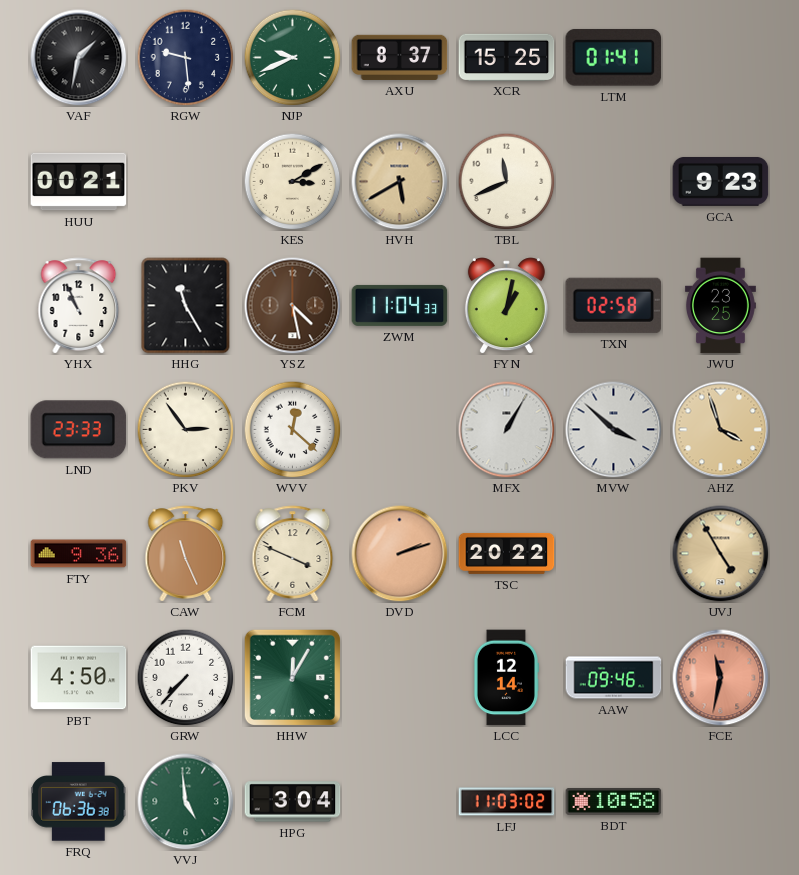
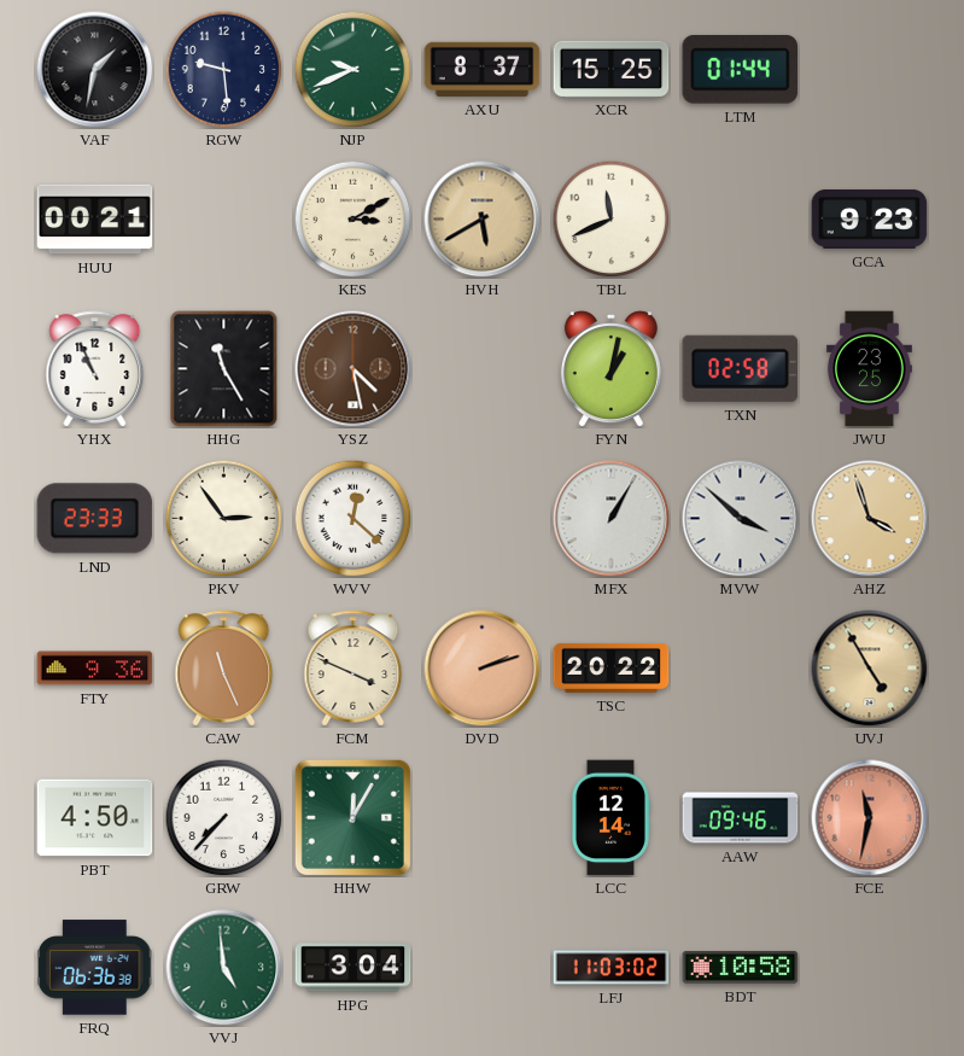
LTM: 01:41 -> 01:44
ZWM: 11:04 -> none
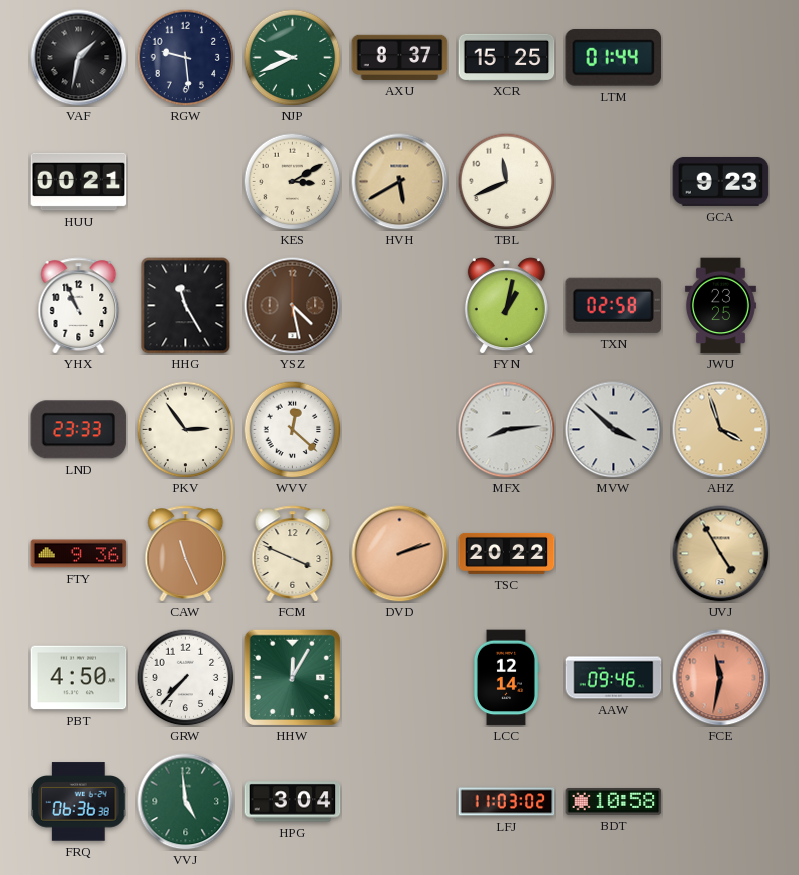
MFX: 1:05 -> 8:14
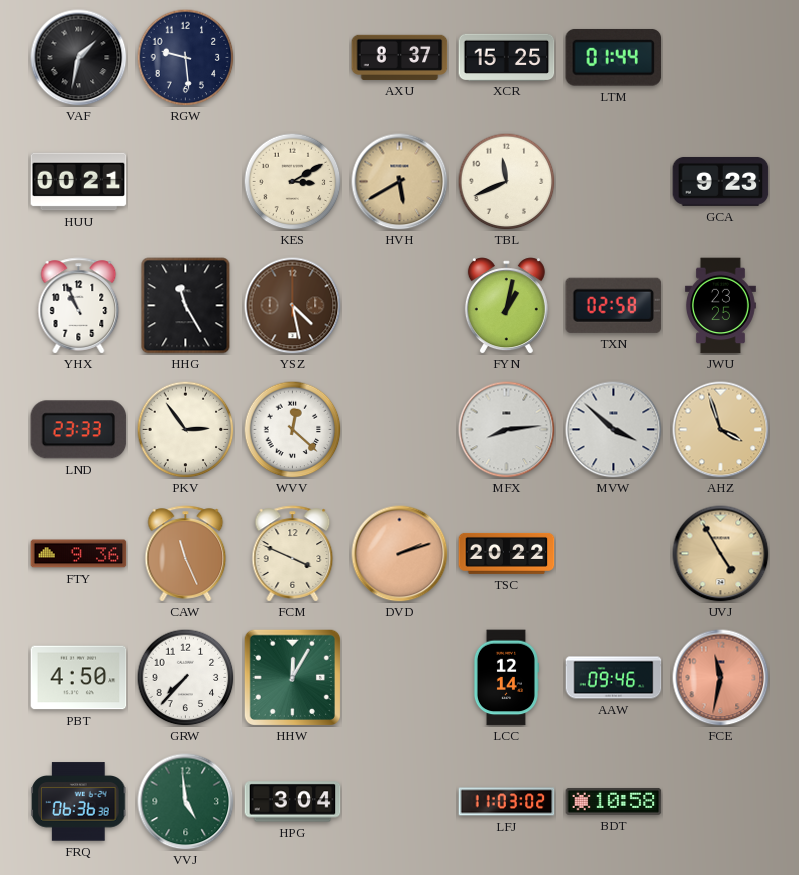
NJP: 9:41 -> none
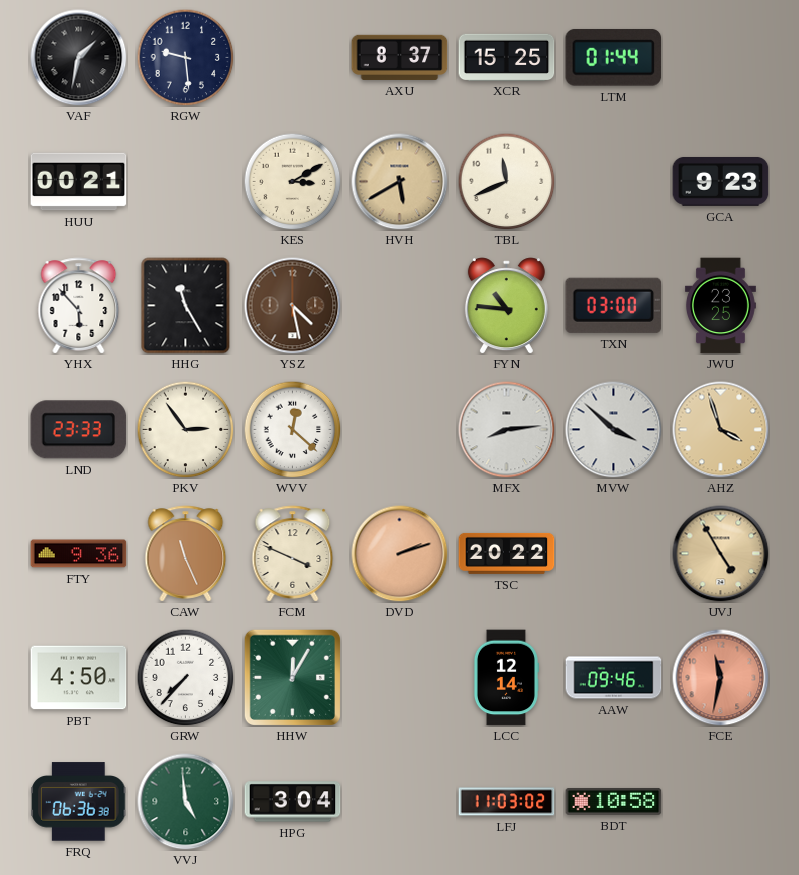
YHX: 10:56 -> 5:53
FYN: 1:02 -> 10:46
TXN: 02:58 -> 03:00
